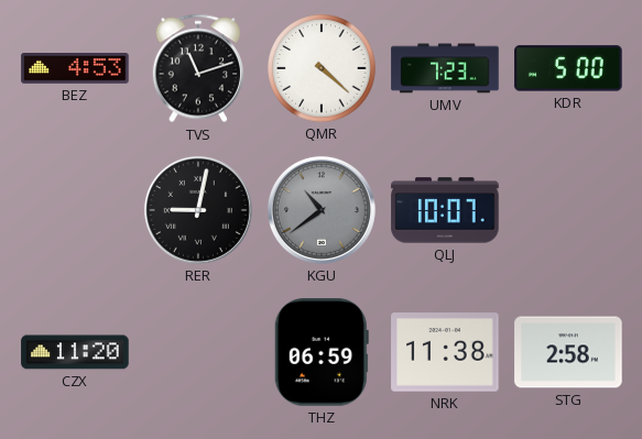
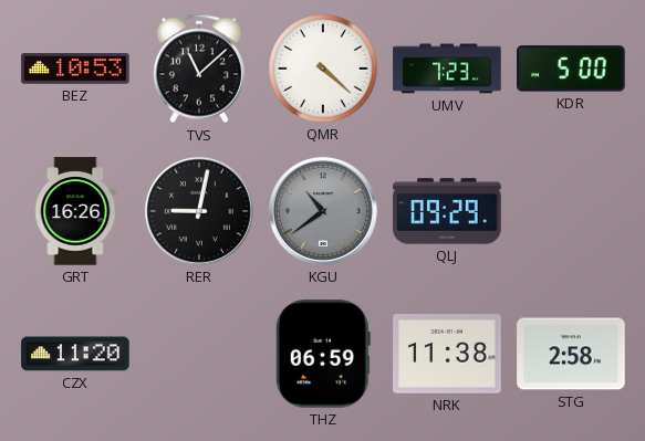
BEZ: 4:53 -> 10:53
TVS: 11:12 -> 11:08
GRT: none -> 16:26
QLJ: 10:07 -> 09:29
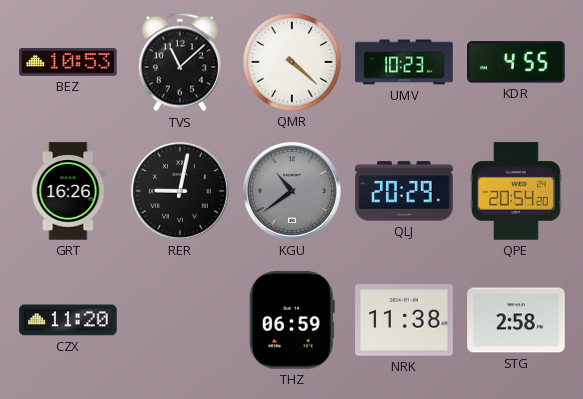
UMV: 7:23 -> 10:23
KDR: 5:00 -> 4:55
QLJ: 09:29 -> 20:29
QPE: none -> 20:54
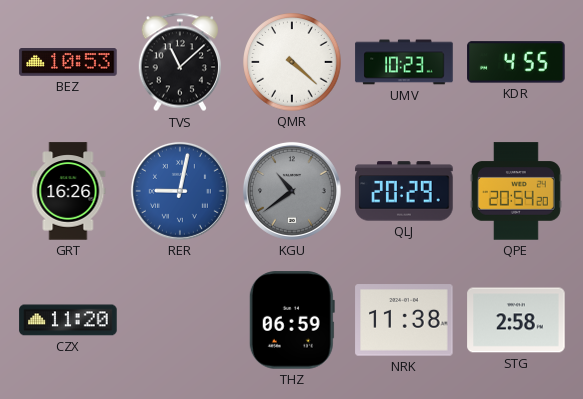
RER dial: black -> blue
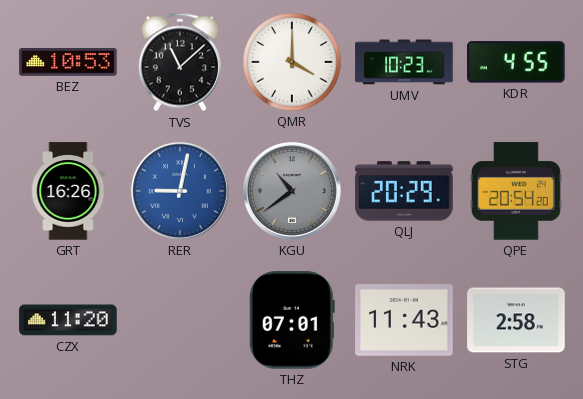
QMR: 4:22 -> 4:00
THZ: 06:59 -> 07:01
NRK: 11:38 -> 11:43
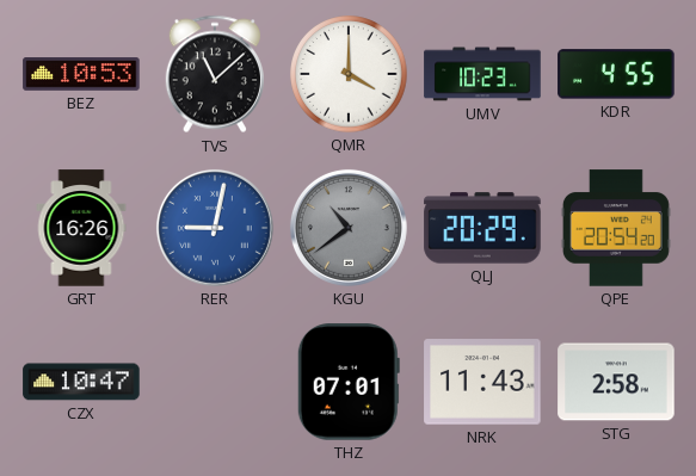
CZX: 11:20 -> 10:47
